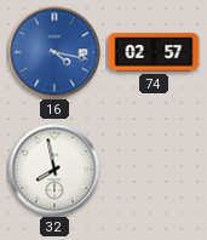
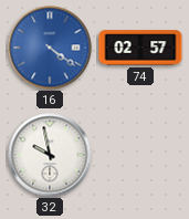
16: 4:17 -> 4:21
32: 7:58 -> 9:58
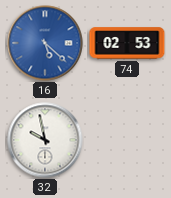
16: 4:21 -> 5:22
74: 02:57 -> 02:53
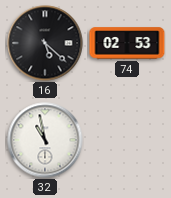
16 dial: blue -> black
32: 9:58 -> 10:58
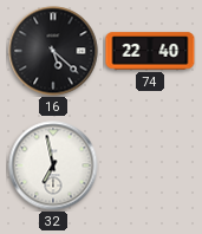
74: 02:53 -> 22:40
32: 10:58 -> 6:58
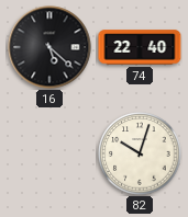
32: 6:58 -> none
82: none -> 10:03
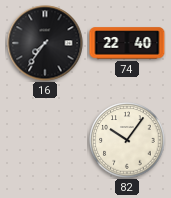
16: 5:22 -> 7:36
82: 10:03 -> 10:06
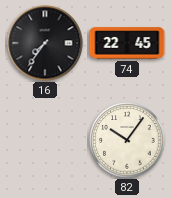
74: 22:40 -> 22:45
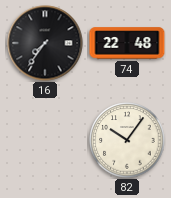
74: 22:45 -> 22:48
